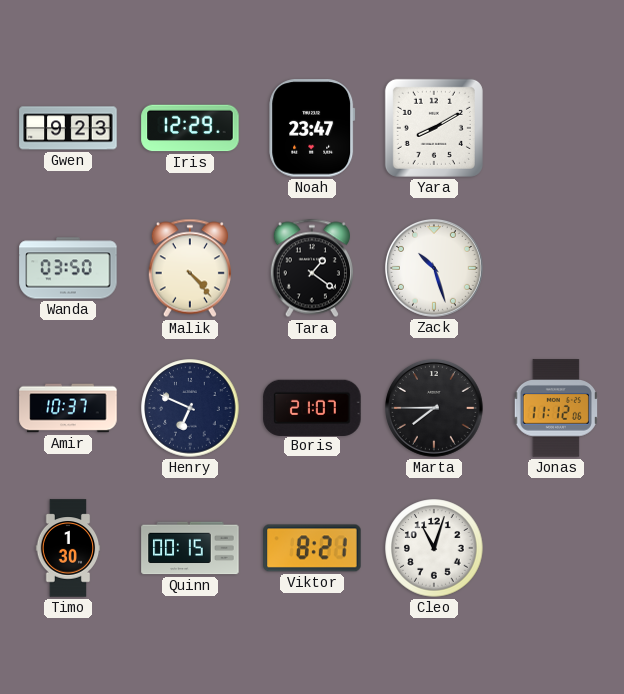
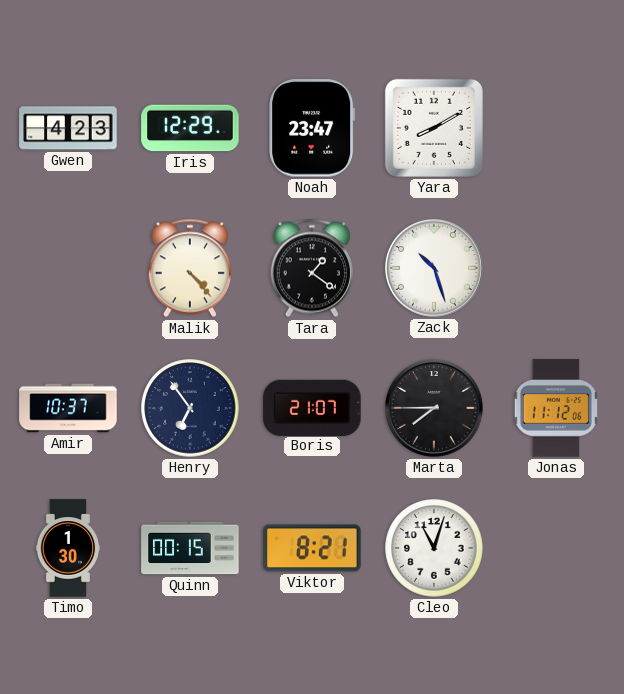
Gwen: 9:23 -> 4:23
Wanda: 03:50 -> none
Henry: 6:49 -> 6:54
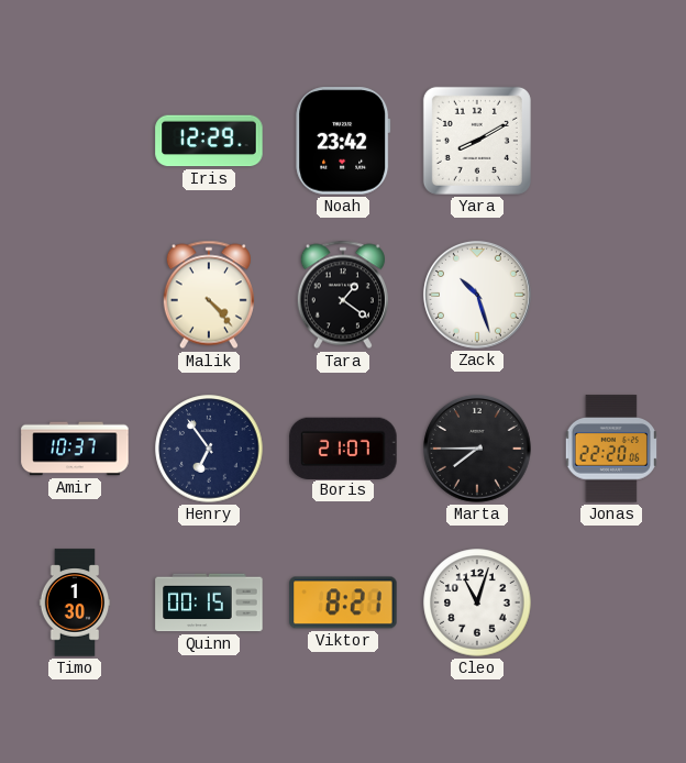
Gwen: 4:23 -> none
Noah: 23:47 -> 23:42
Jonas: 11:12 -> 22:20
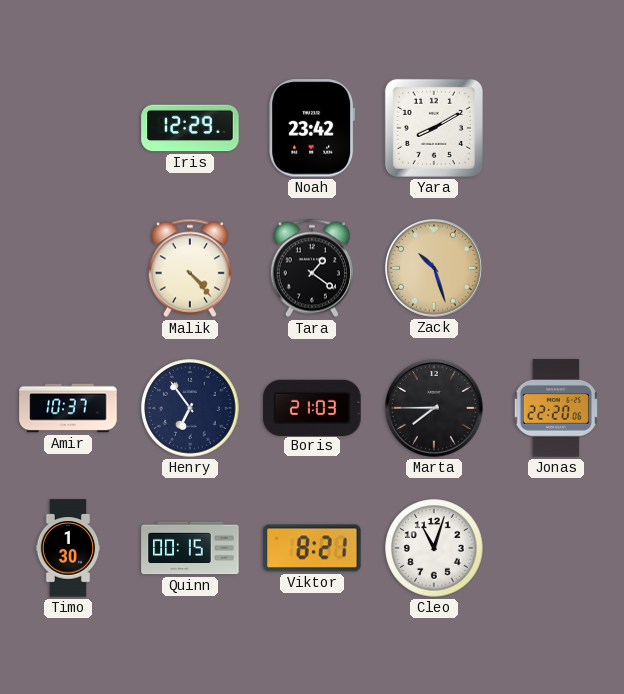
Zack dial: white -> champagne
Boris: 21:07 -> 21:03
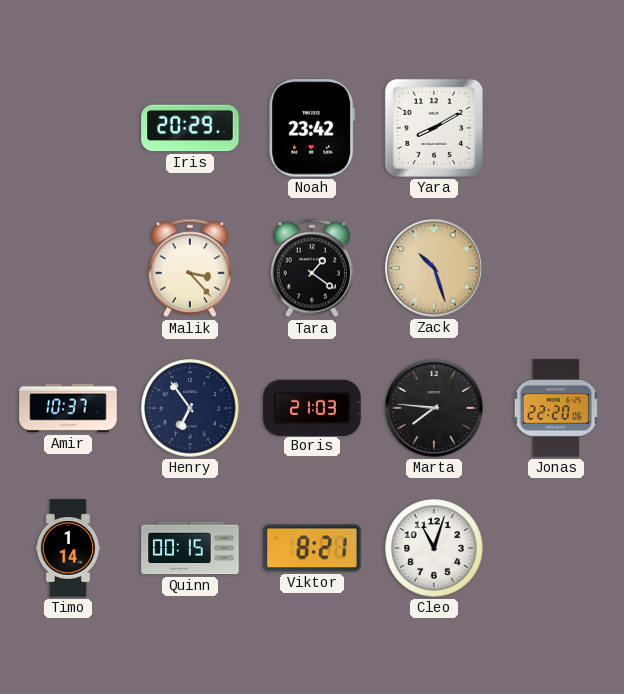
Iris: 12:29 -> 20:29
Malik: 4:23 -> 3:23
Marta: 7:45 -> 7:46
Timo: 1:30 -> 1:14
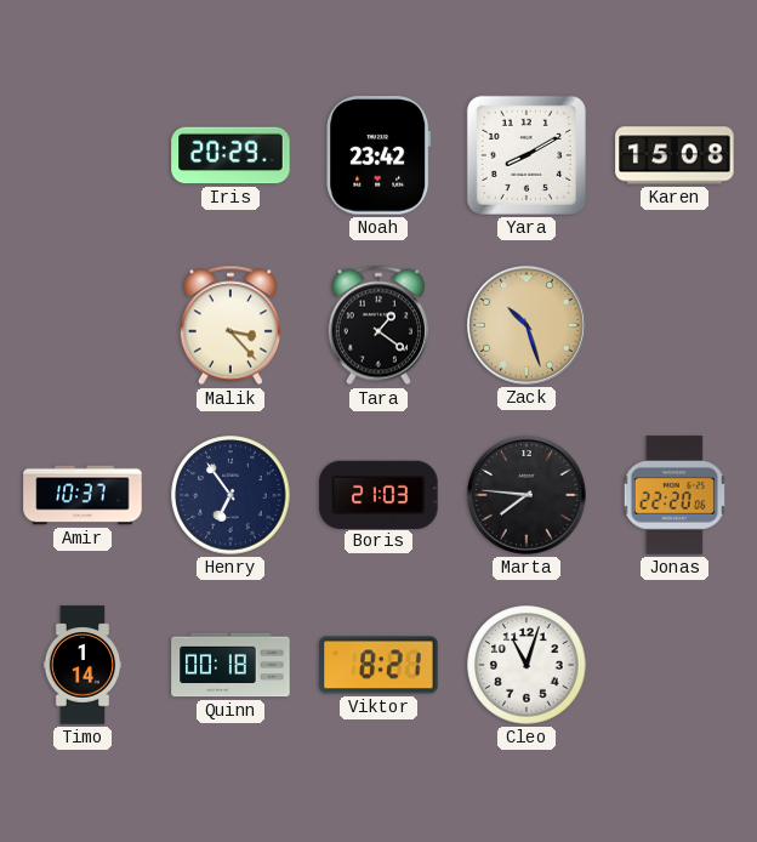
Karen: none -> 15:08
Quinn: 00:15 -> 00:18
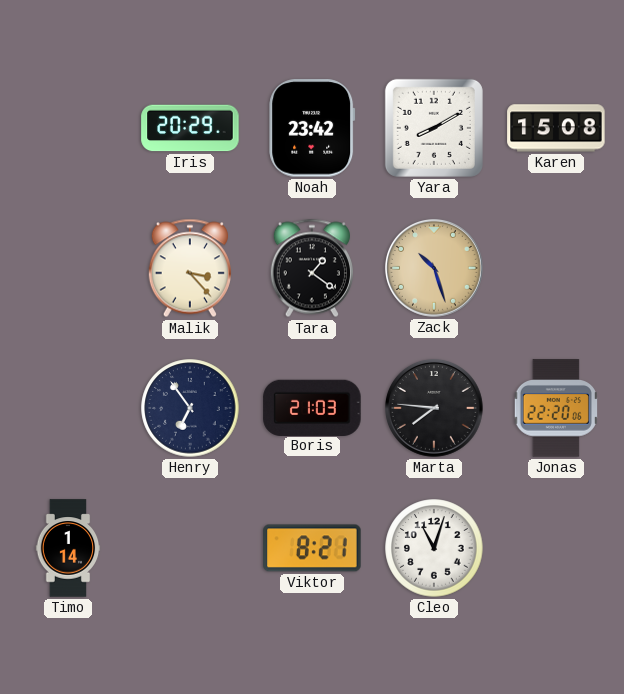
Amir: 10:37 -> none
Quinn: 00:18 -> none
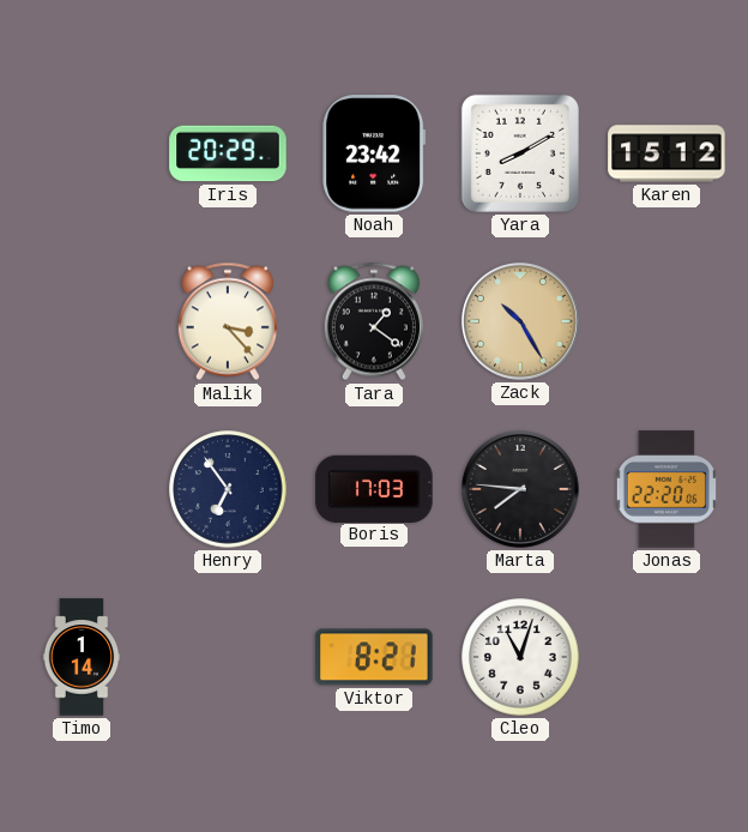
Karen: 15:08 -> 15:12
Zack: 10:27 -> 10:25
Boris: 21:03 -> 17:03
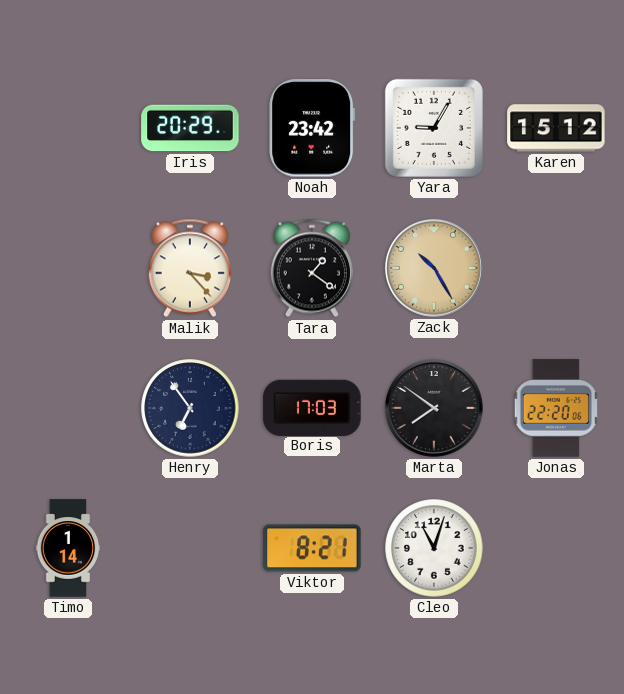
Yara: 8:10 -> 9:05
Marta: 7:46 -> 7:51
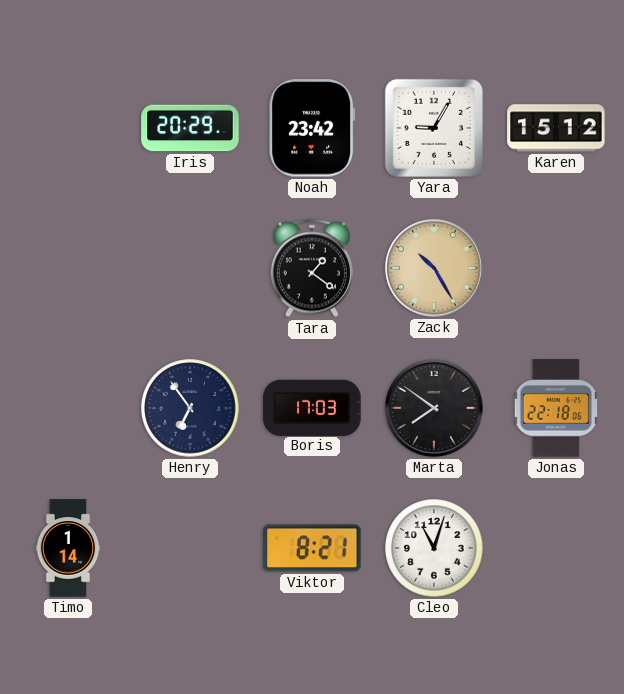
Malik: 3:23 -> none
Jonas: 22:20 -> 22:18
